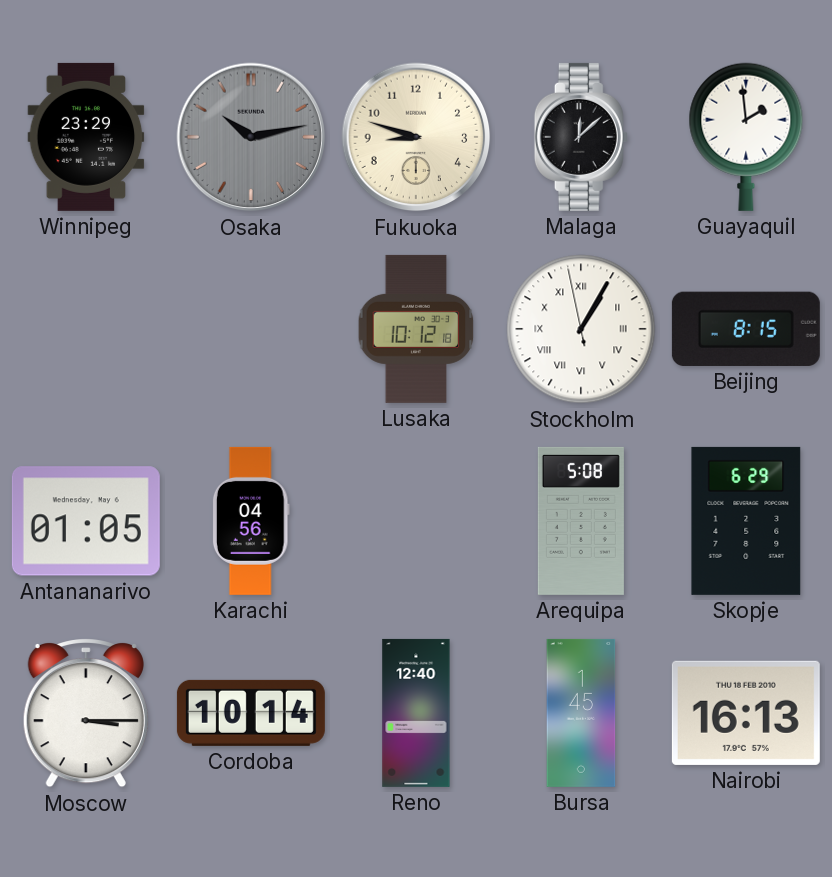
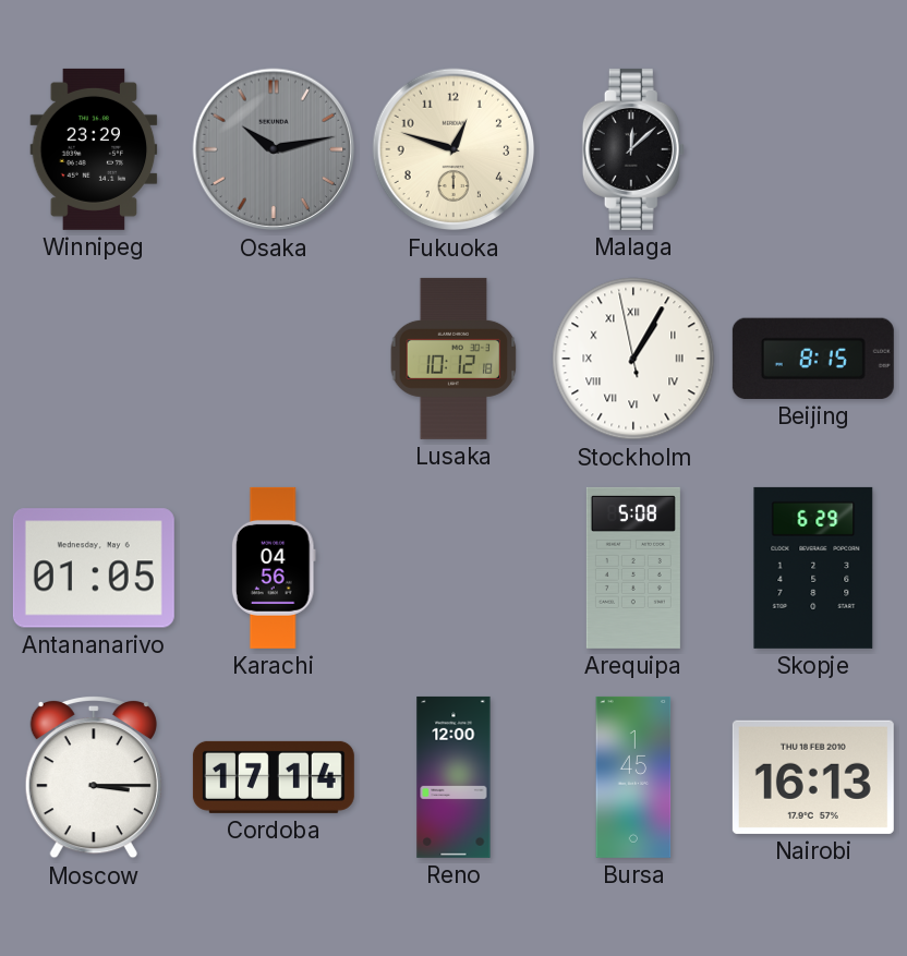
Fukuoka: 8:48 -> 12:48
Guayaquil: 1:59 -> none
Cordoba: 10:14 -> 17:14
Reno: 12:40 -> 12:00
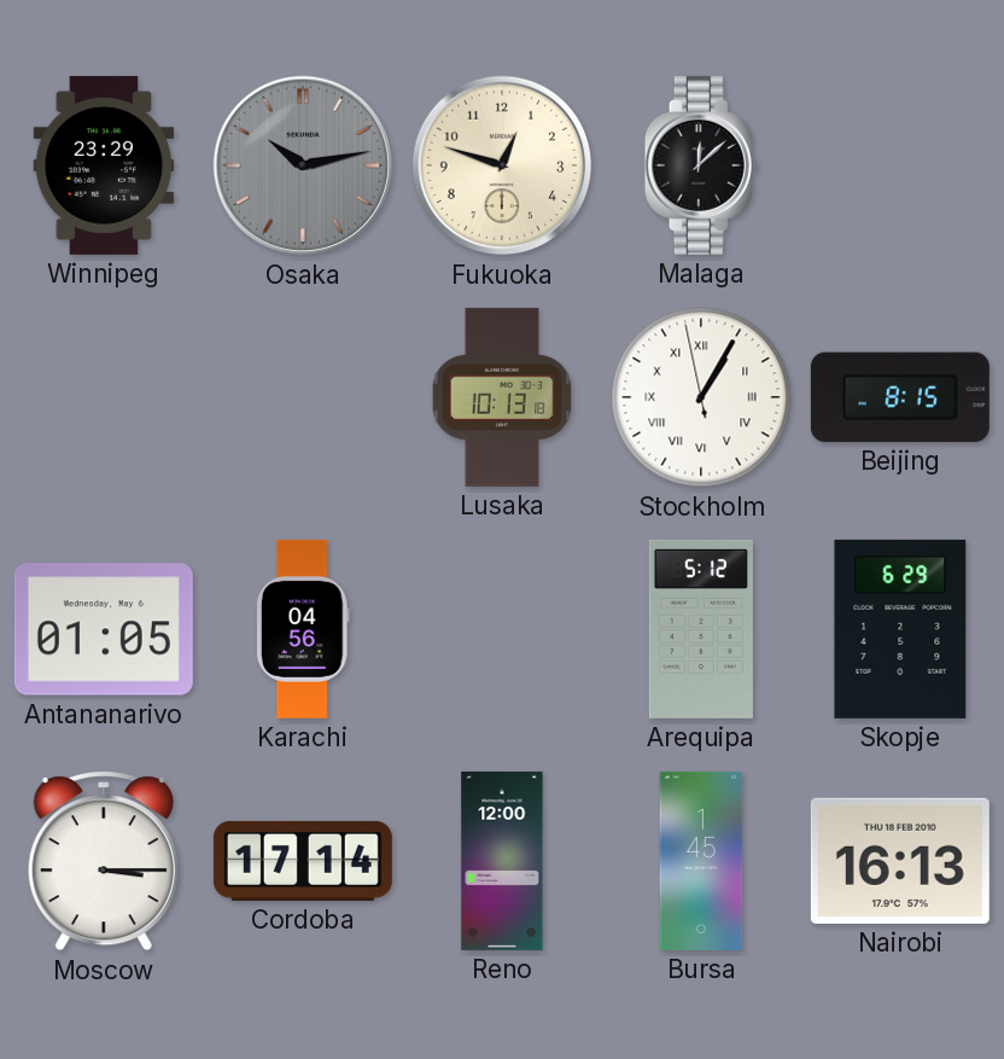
Lusaka: 10:12 -> 10:13
Arequipa: 5:08 -> 5:12
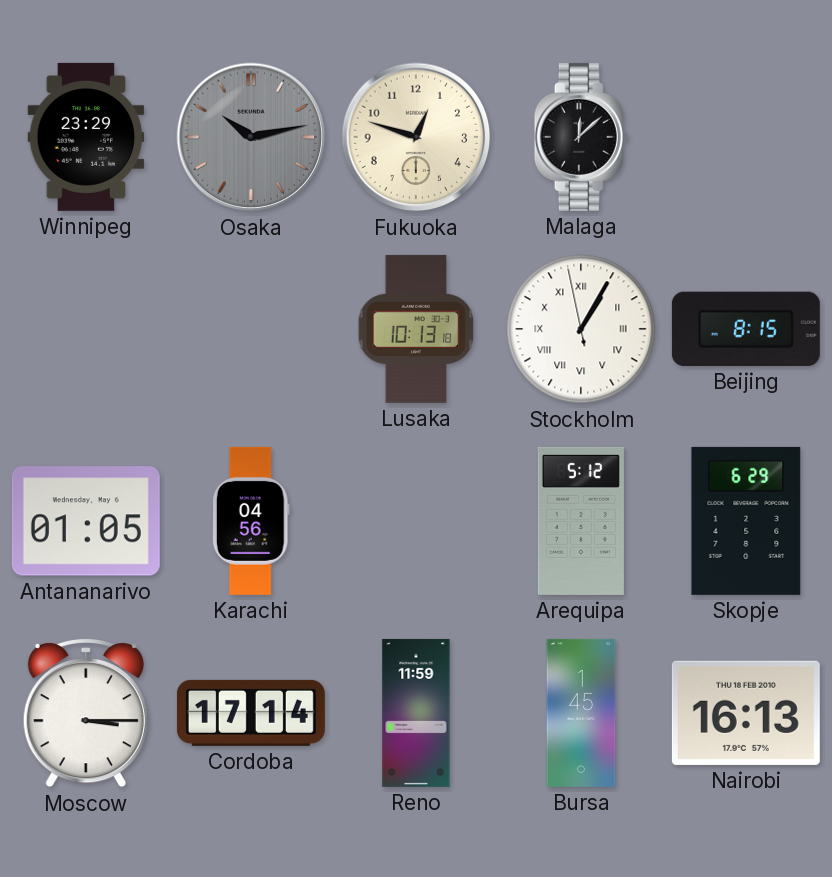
Reno: 12:00 -> 11:59
